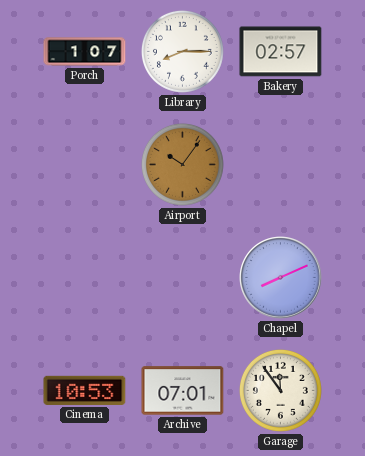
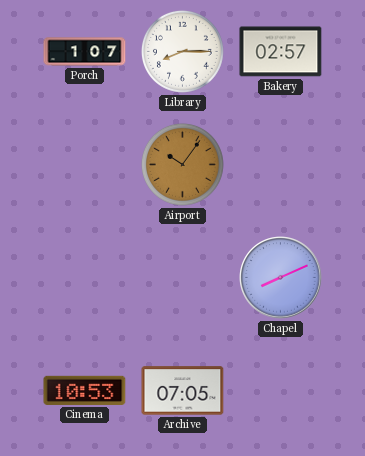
Archive: 07:01 -> 07:05
Garage: 11:54 -> none
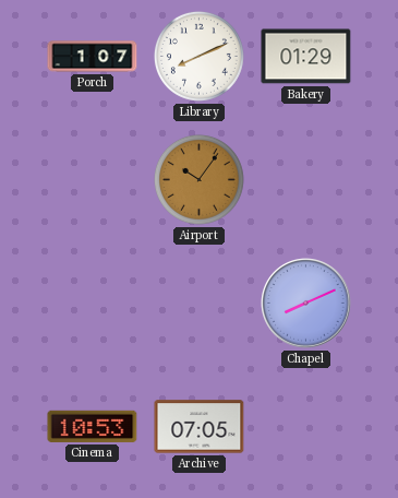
Library: 8:15 -> 8:11
Bakery: 02:57 -> 01:29
